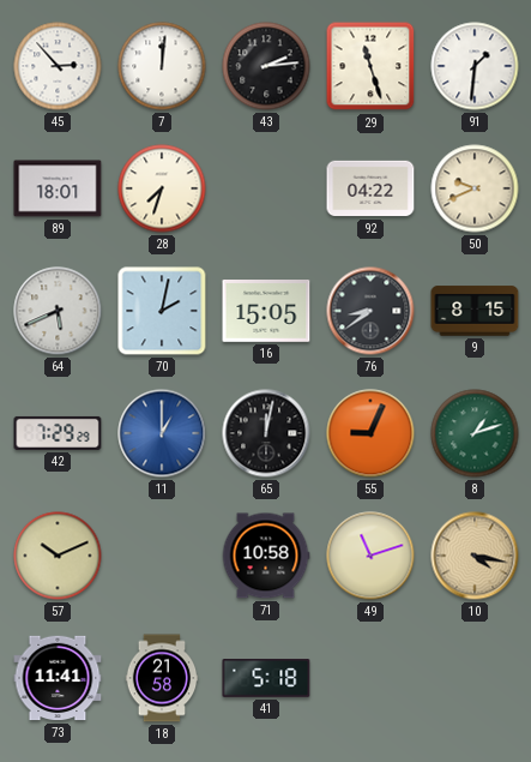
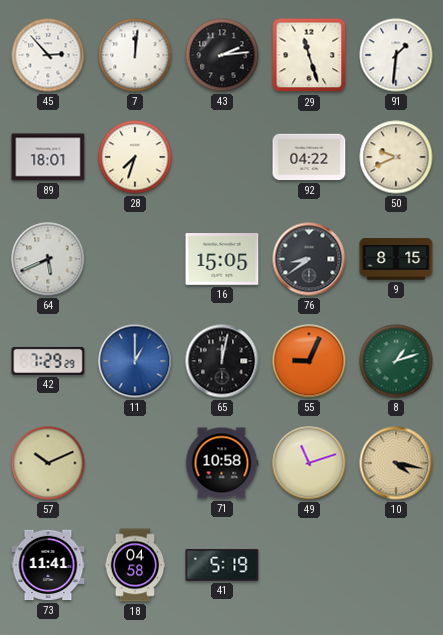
70: 2:02 -> none
18: 21:58 -> 04:58
41: 5:18 -> 5:19
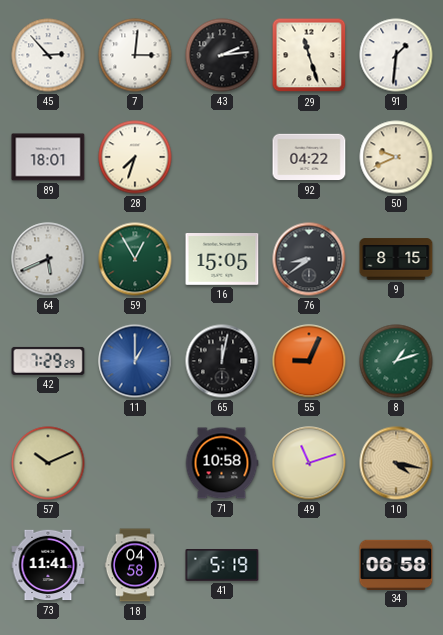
7: 12:01 -> 3:01
59: none -> 12:55
34: none -> 06:58
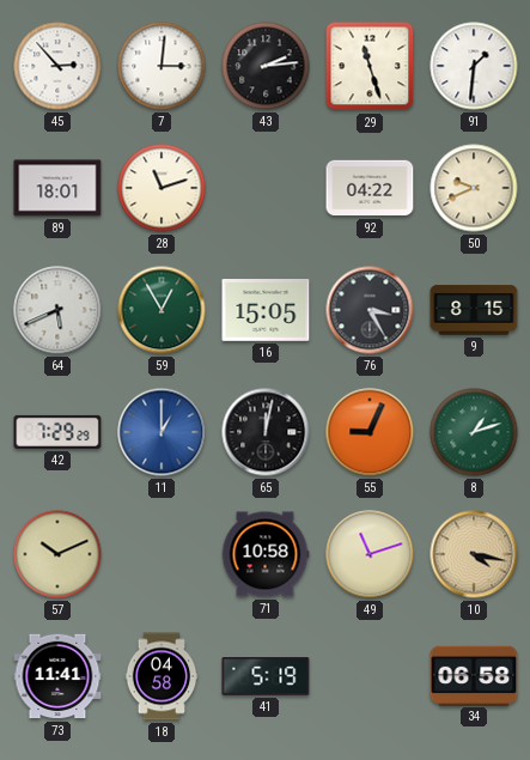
28: 7:33 -> 11:12
76: 8:39 -> 3:25
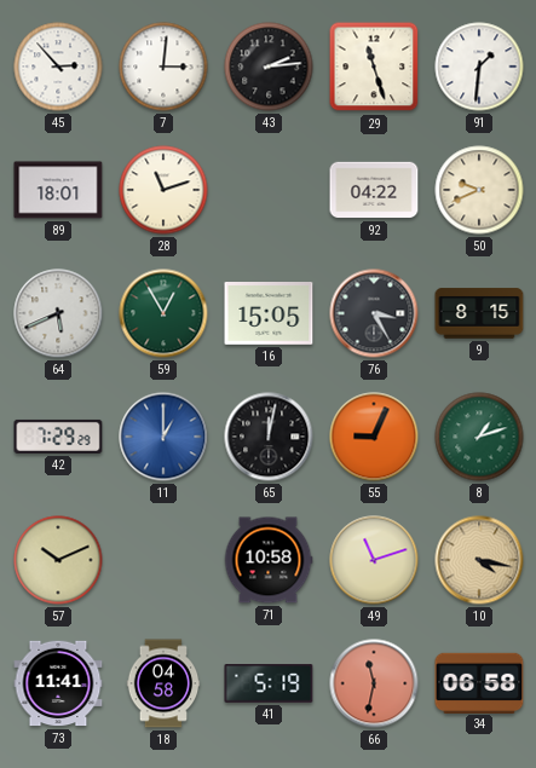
66: none -> 11:32
